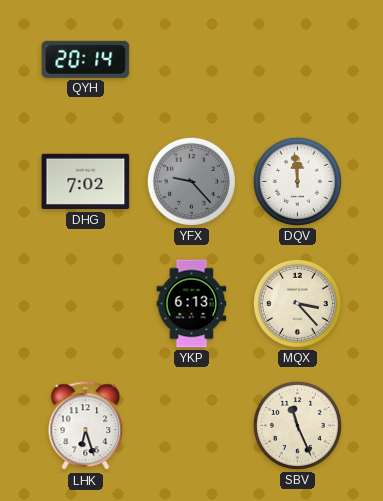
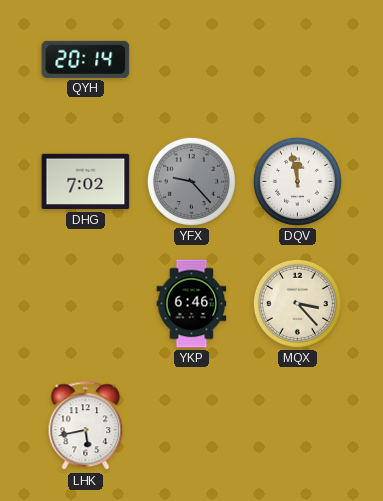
DQV: 11:59 -> 11:58
YKP: 6:13 -> 6:46
LHK: 6:27 -> 5:43
SBV: 11:26 -> none
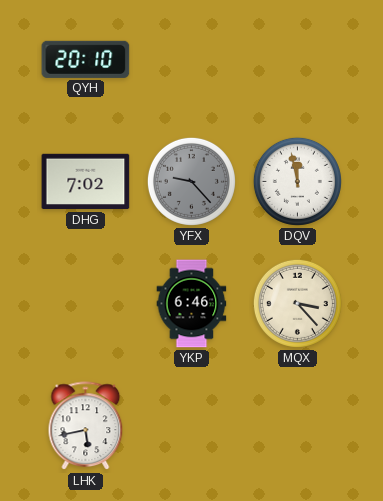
QYH: 20:14 -> 20:10
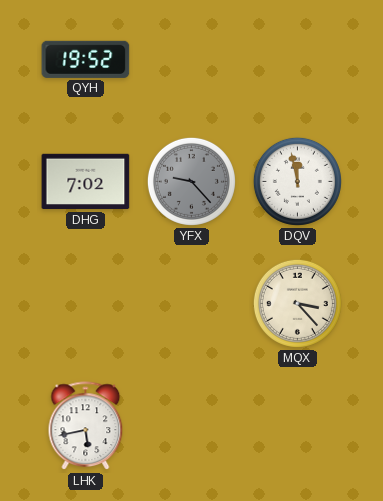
QYH: 20:10 -> 19:52
YKP: 6:46 -> none
